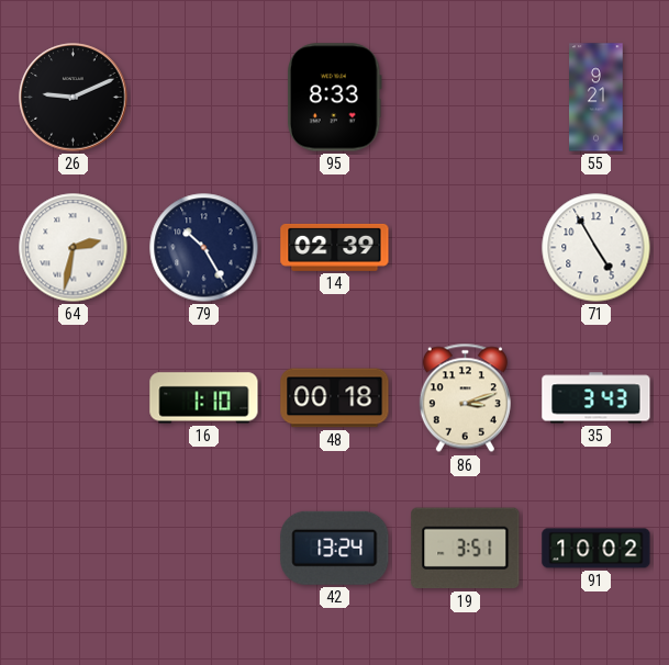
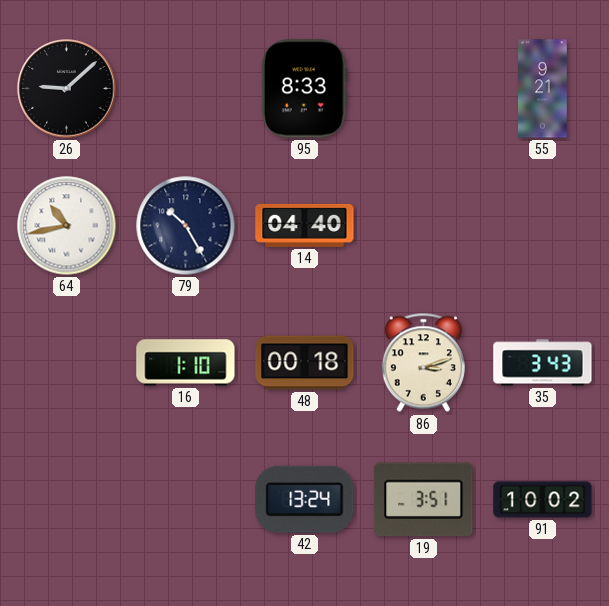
26: 9:11 -> 9:08
64: 2:32 -> 10:43
14: 02:39 -> 04:40
71: 4:55 -> none
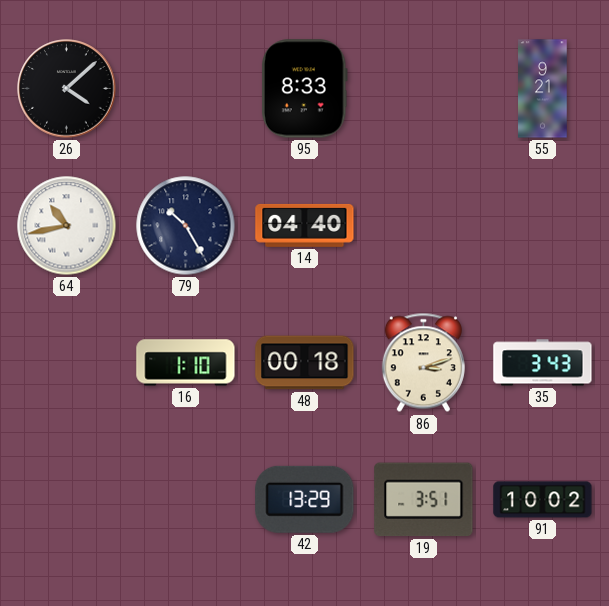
26: 9:08 -> 4:08
42: 13:24 -> 13:29
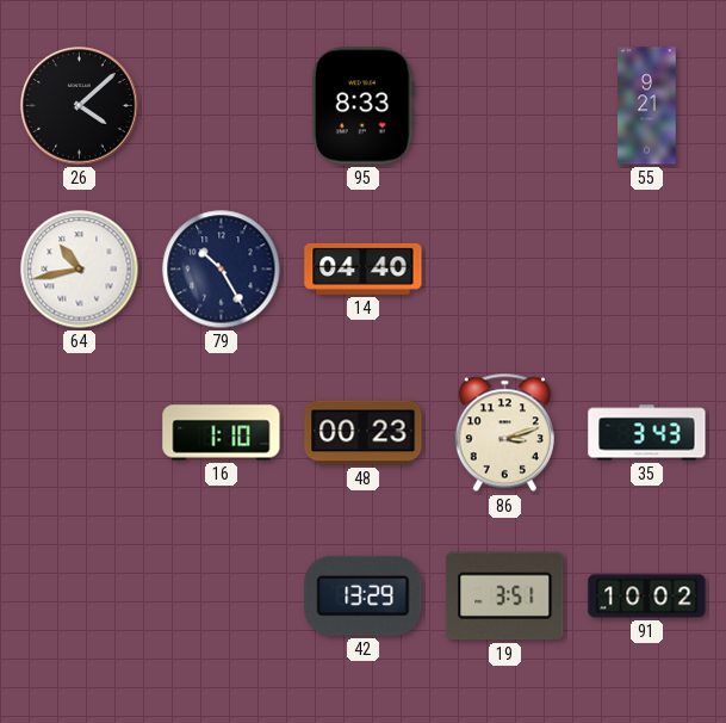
48: 00:18 -> 00:23
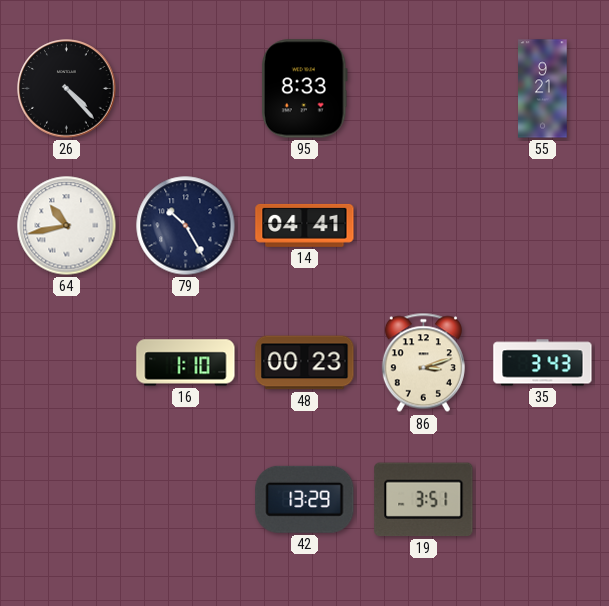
26: 4:08 -> 4:23
14: 04:40 -> 04:41
91: 10:02 -> none
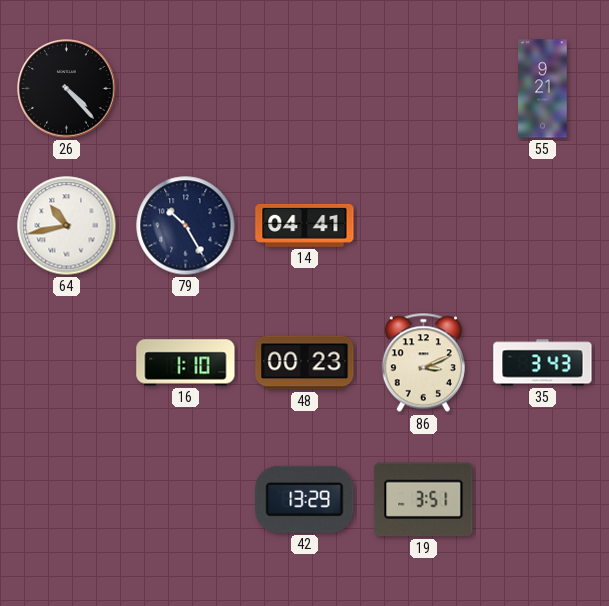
95: 8:33 -> none
86: 3:12 -> 3:11
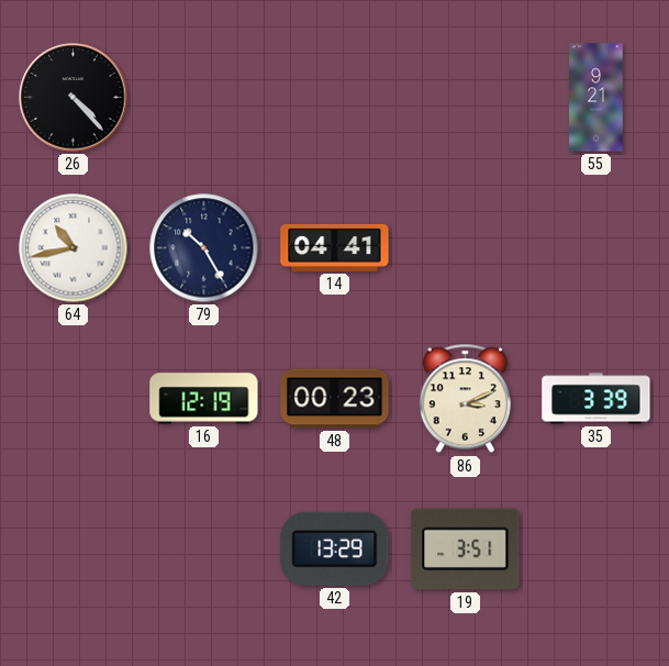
16: 1:10 -> 12:19
35: 3:43 -> 3:39
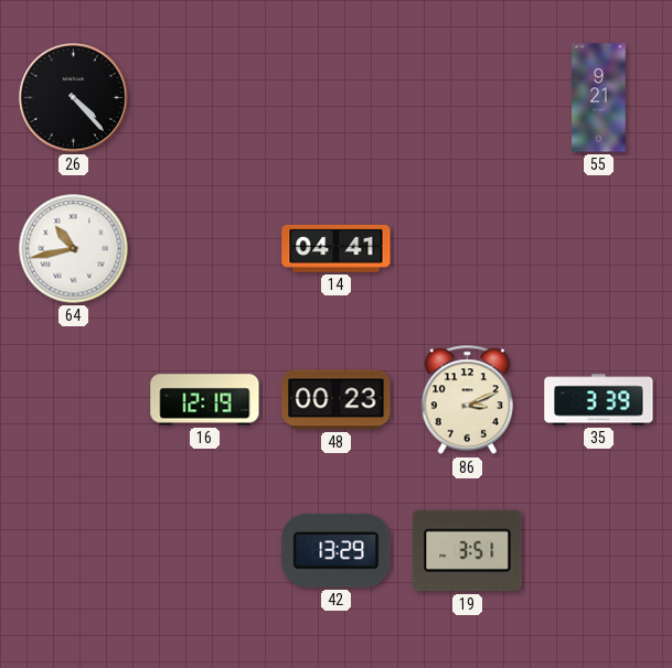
79: 10:25 -> none
